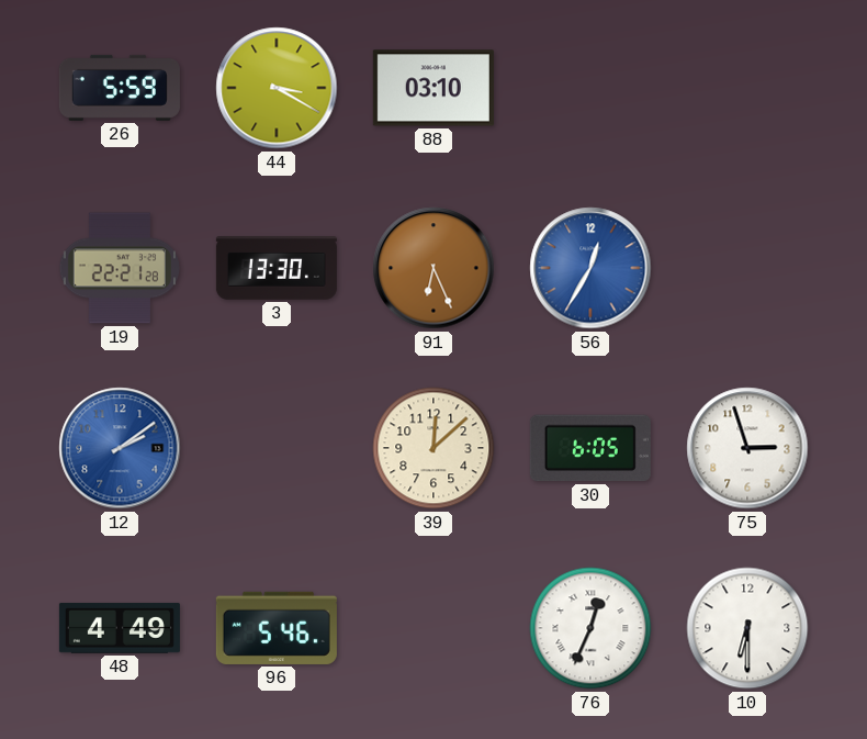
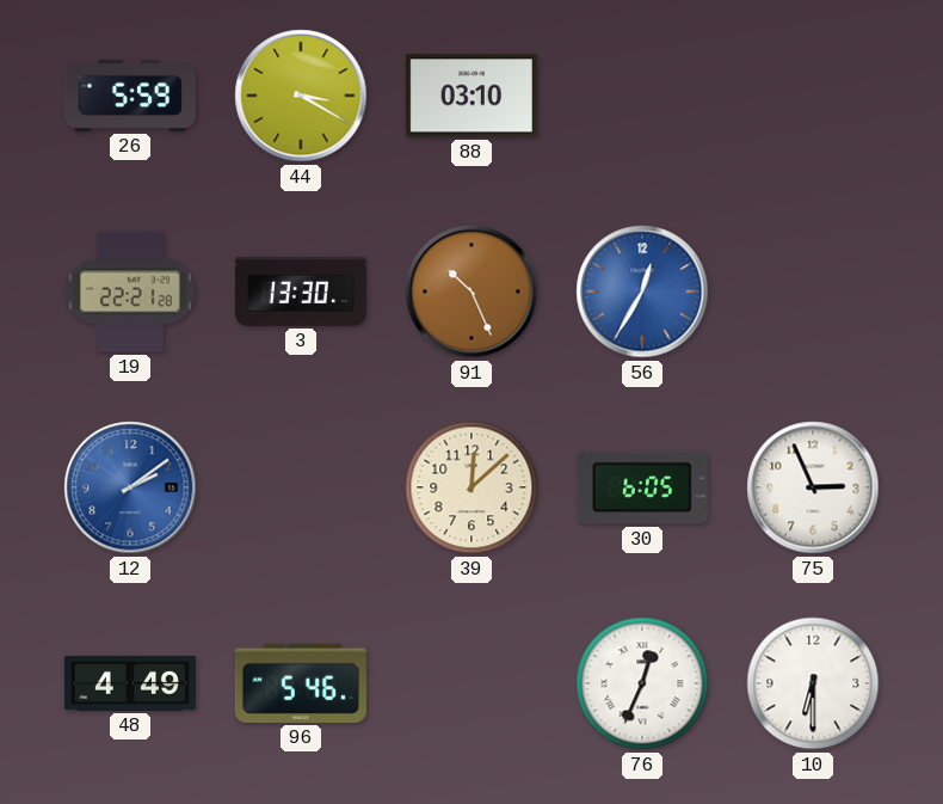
91: 6:26 -> 10:26
75: 2:57 -> 2:56
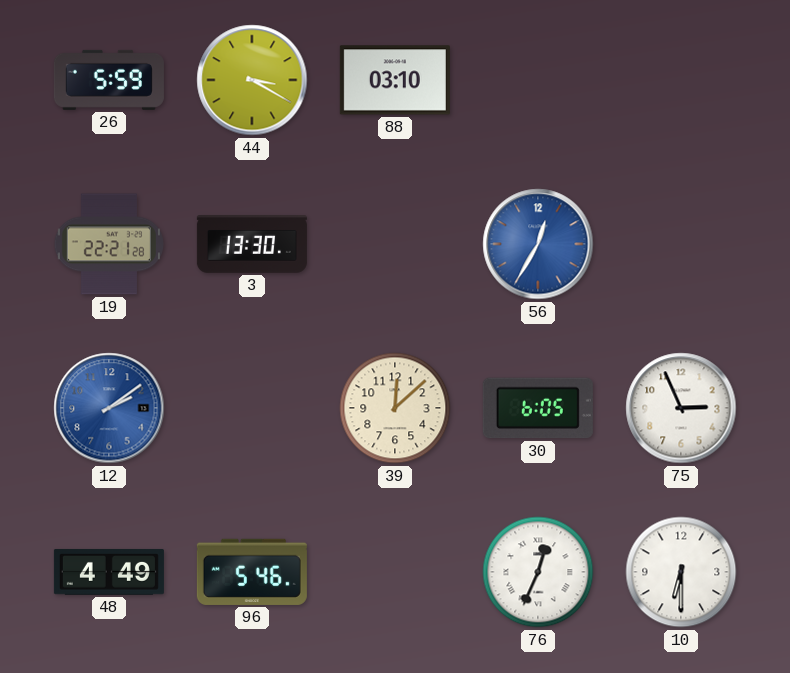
91: 10:26 -> none
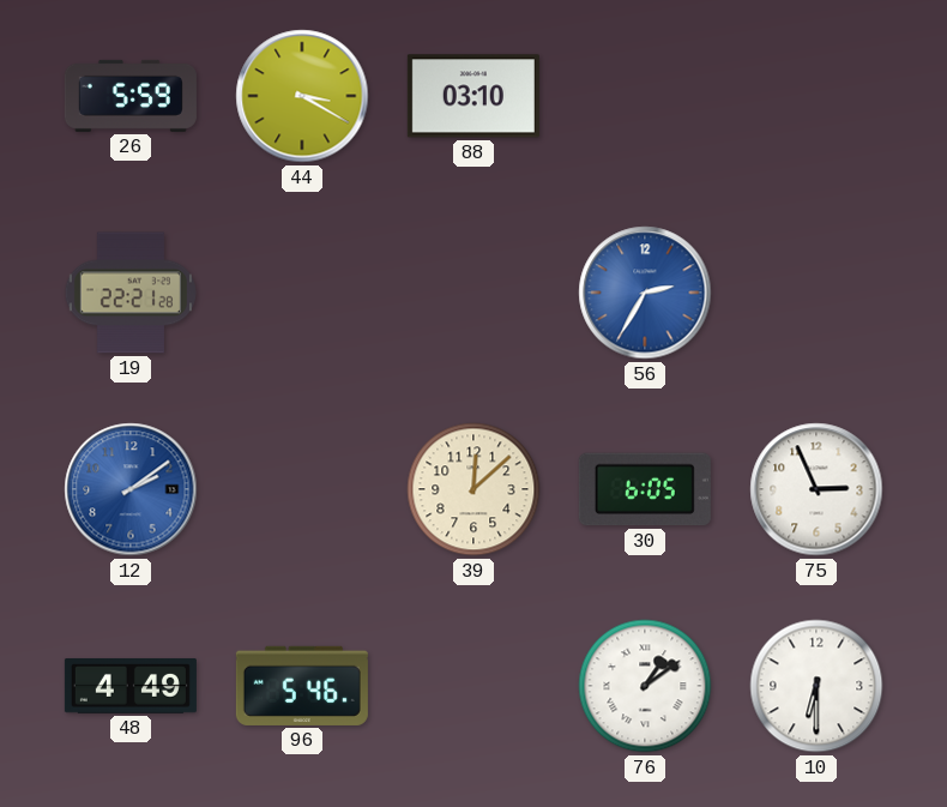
3: 13:30 -> none
56: 12:35 -> 2:35
76: 12:34 -> 1:09
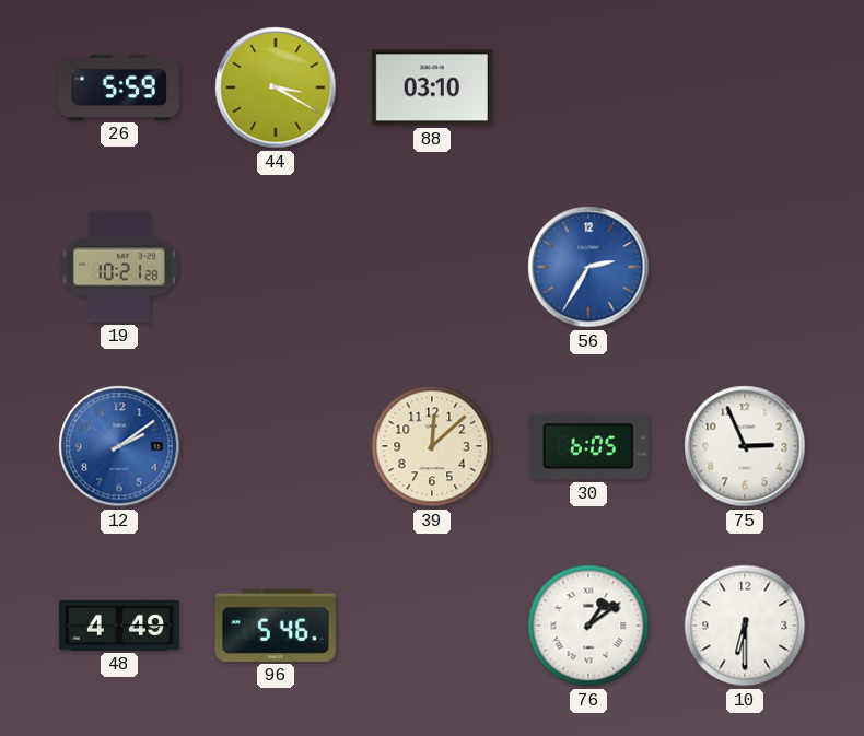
19: 22:21 -> 10:21
